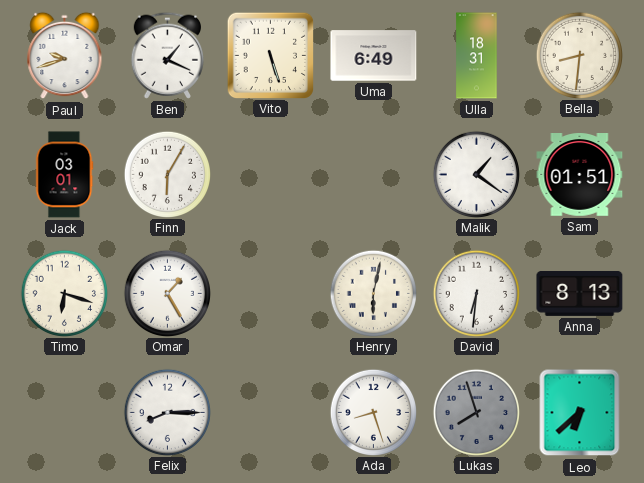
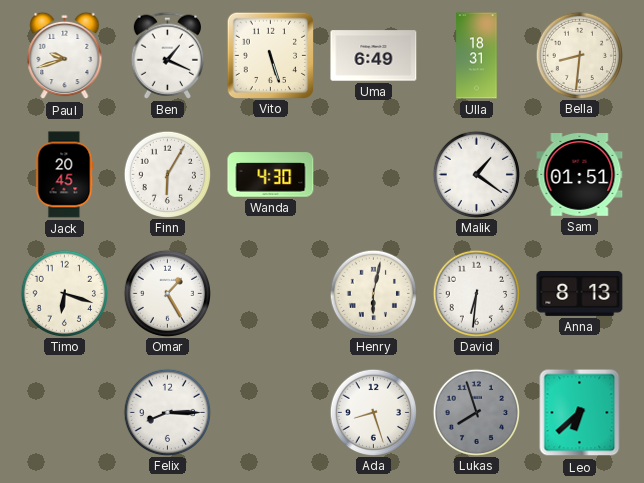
Jack: 03:01 -> 20:45
Wanda: none -> 4:30
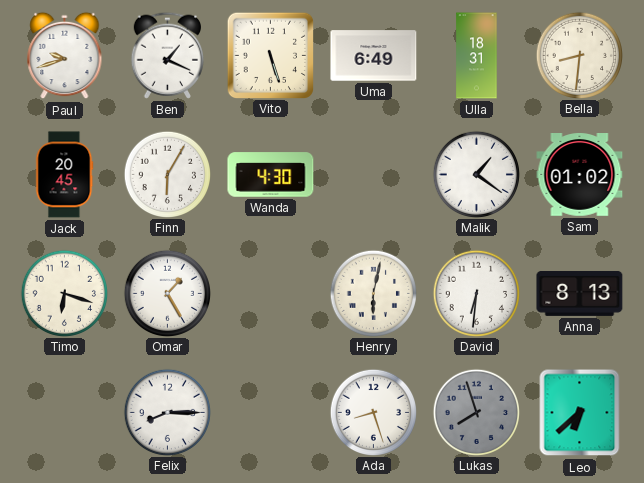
Sam: 01:51 -> 01:02
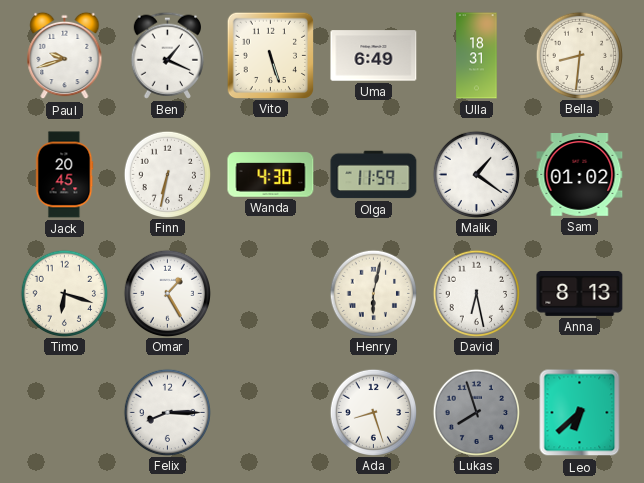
Finn: 6:05 -> 6:32
Olga: none -> 11:59
David: 6:31 -> 6:28
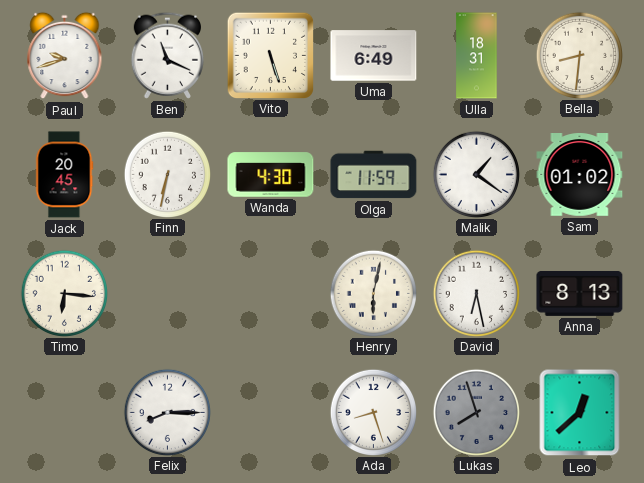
Ben: 1:19 -> 11:19
Timo: 6:18 -> 6:16
Omar: 1:25 -> none
Leo: 6:38 -> 12:38
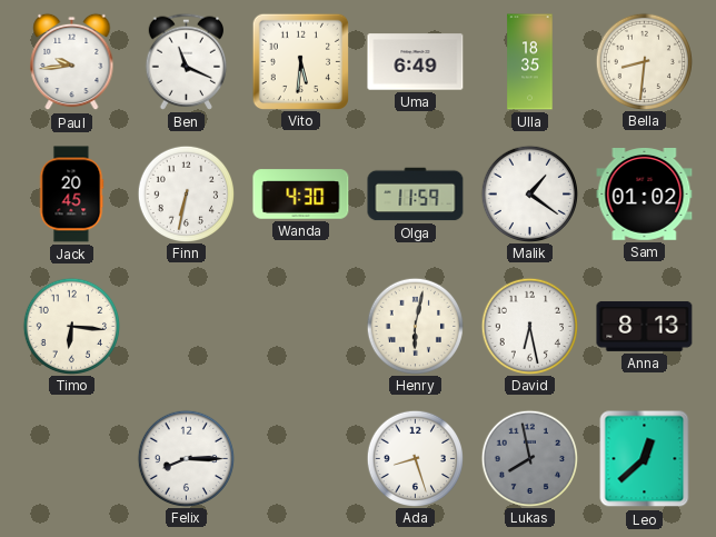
Paul: 9:42 -> 9:44
Vito: 5:27 -> 5:31
Ulla: 18:31 -> 18:35
Lukas: 7:57 -> 7:58
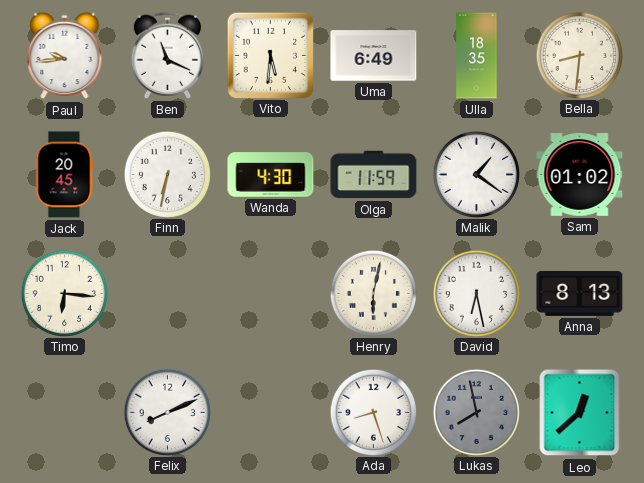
Felix: 8:15 -> 8:11
